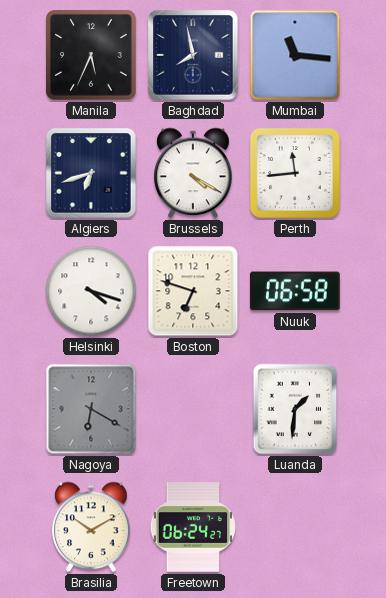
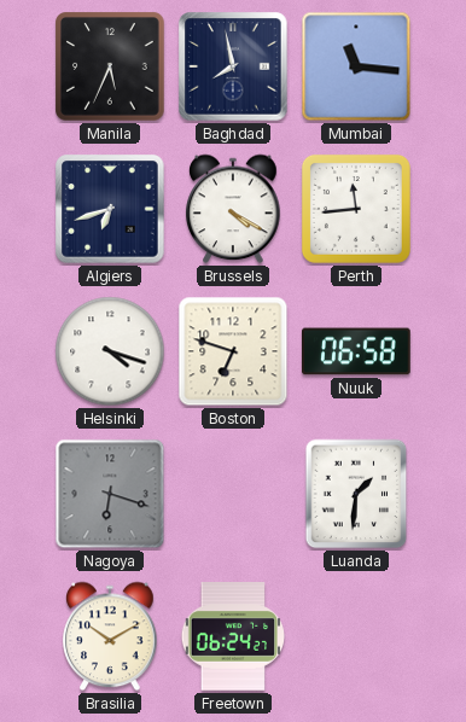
Nagoya: 6:20 -> 6:18
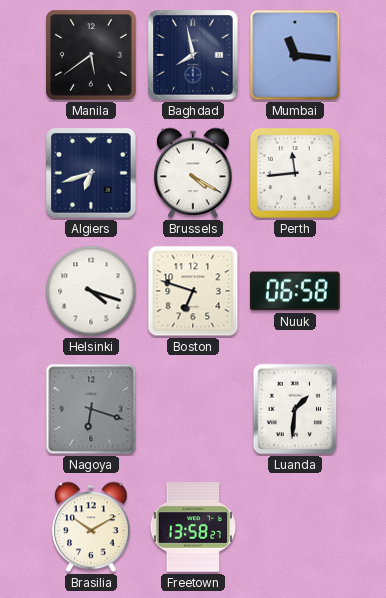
Manila: 5:34 -> 5:39
Freetown: 06:24 -> 13:58
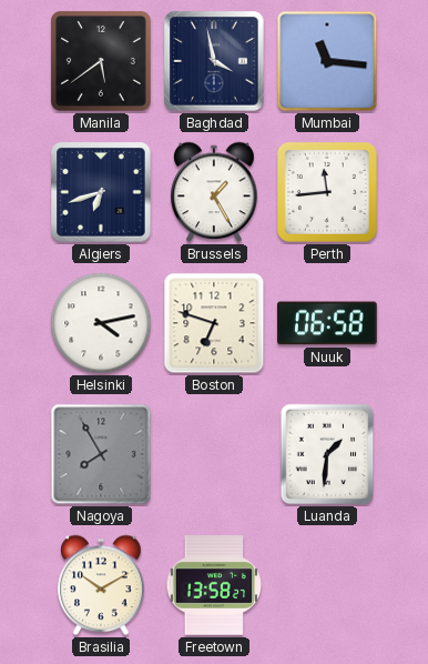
Baghdad: 7:58 -> 3:58
Brussels: 4:20 -> 1:25
Helsinki: 4:18 -> 4:13
Nagoya: 6:18 -> 7:55
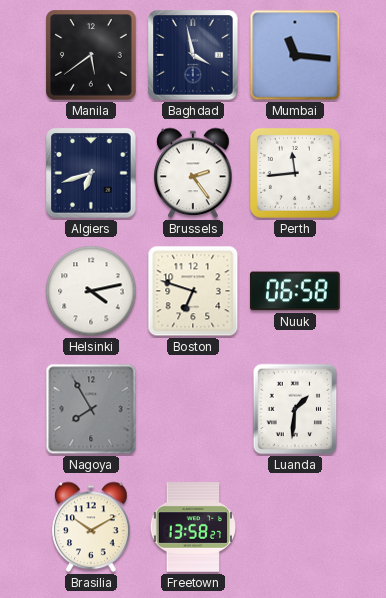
Brussels: 1:25 -> 2:24
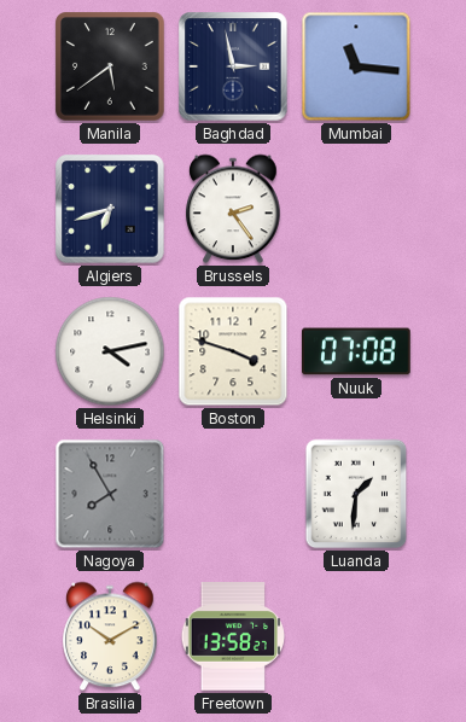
Baghdad: 3:58 -> 2:58
Perth: 11:44 -> none
Boston: 6:48 -> 3:48
Nuuk: 06:58 -> 07:08
